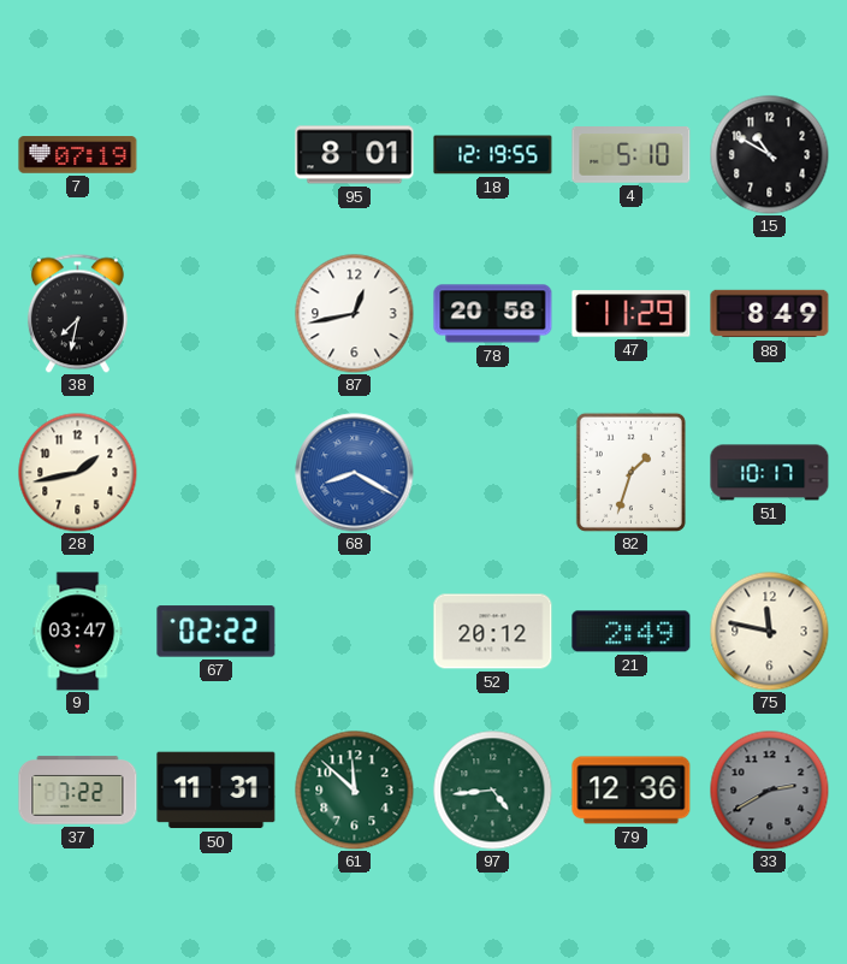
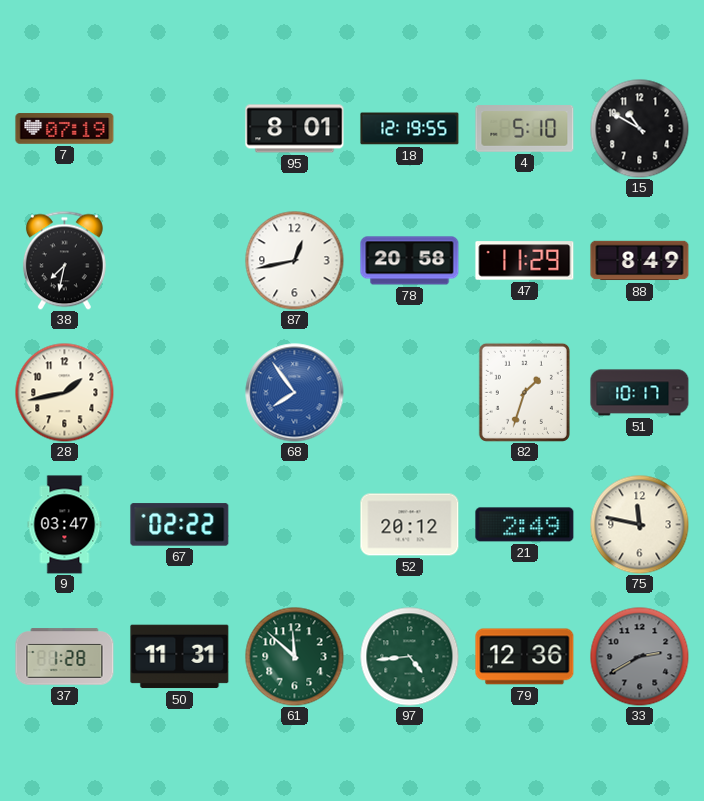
68: 8:20 -> 7:54
37: 7:22 -> 1:28
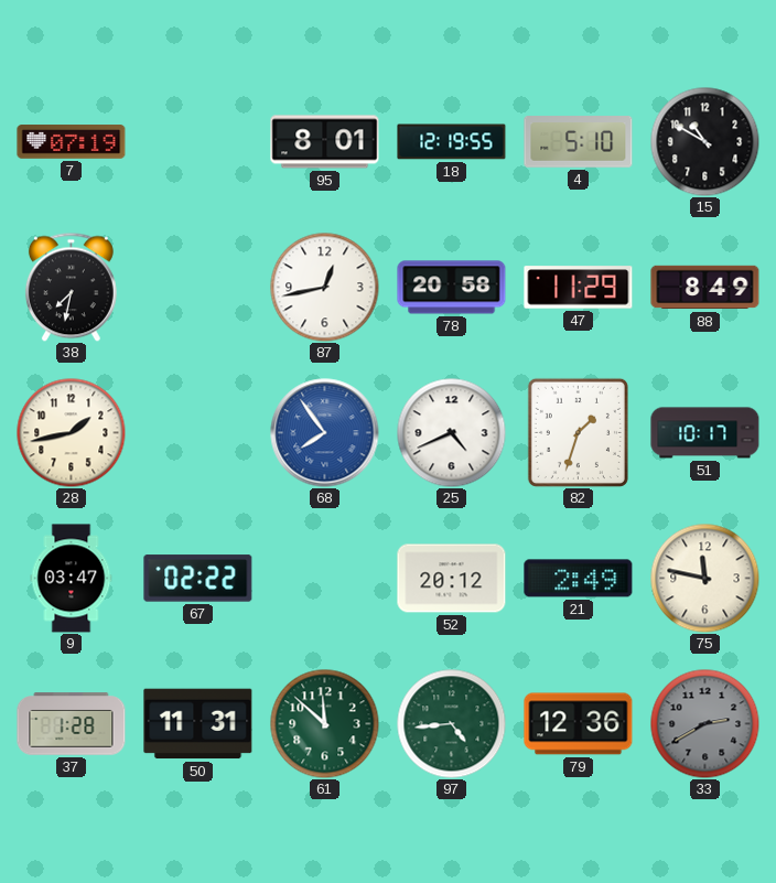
25: none -> 4:41
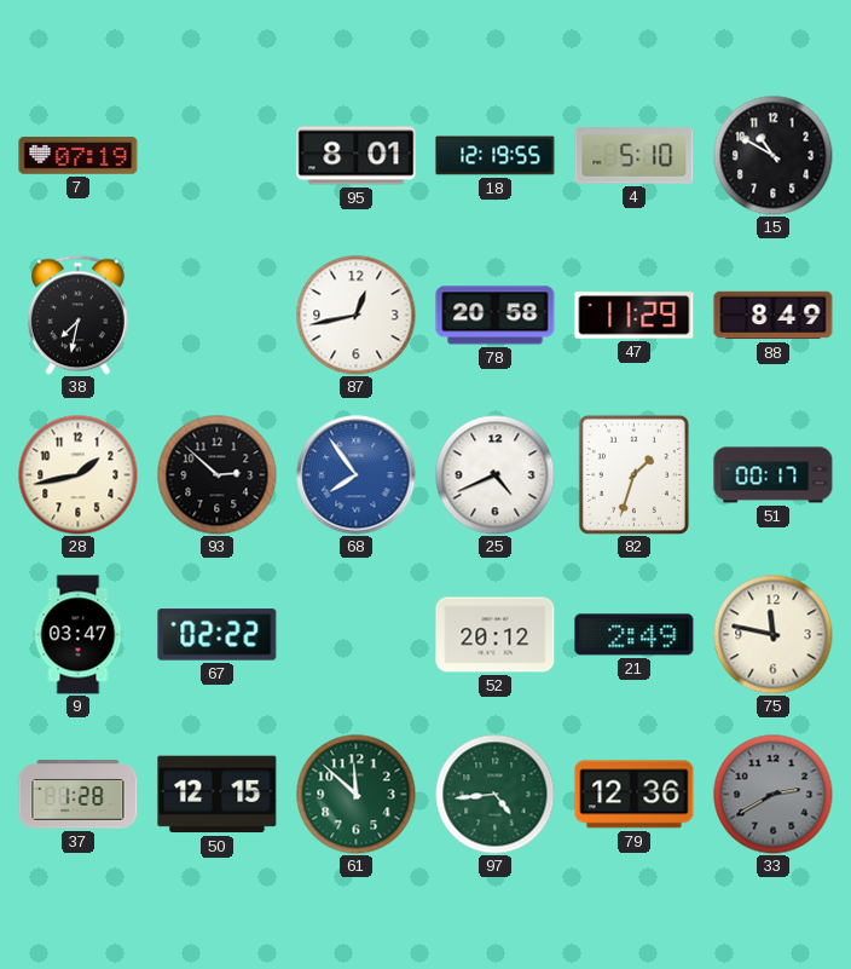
93: none -> 2:52
51: 10:17 -> 00:17
50: 11:31 -> 12:15
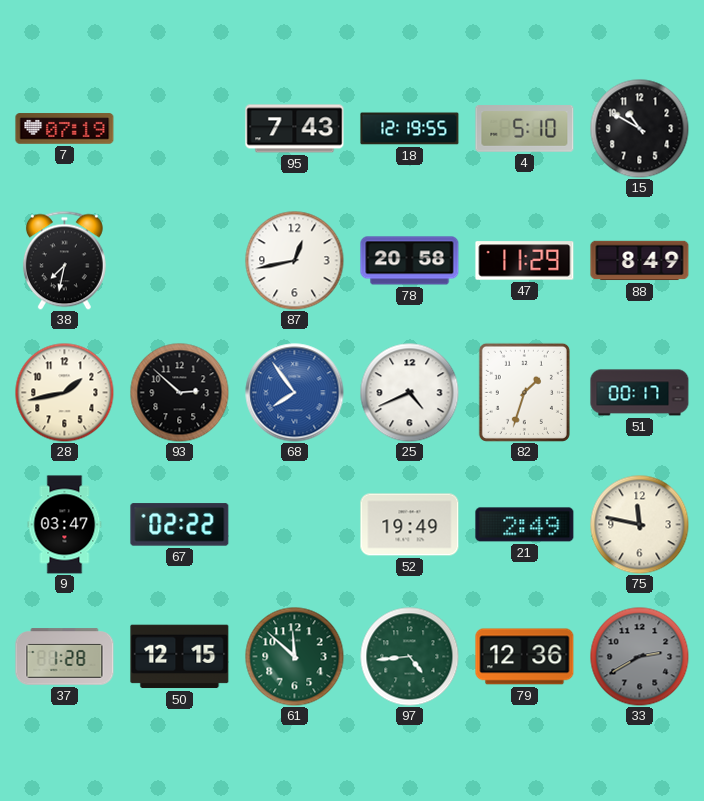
95: 8:01 -> 7:43
52: 20:12 -> 19:49
